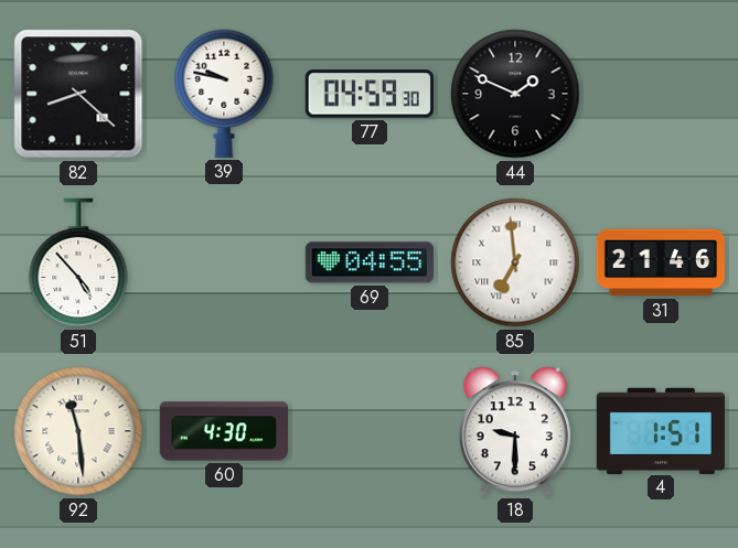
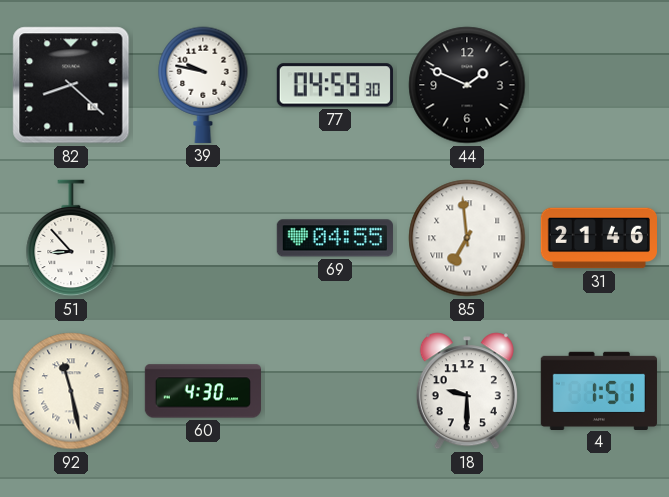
51: 4:53 -> 8:53
92: 11:29 -> 11:28
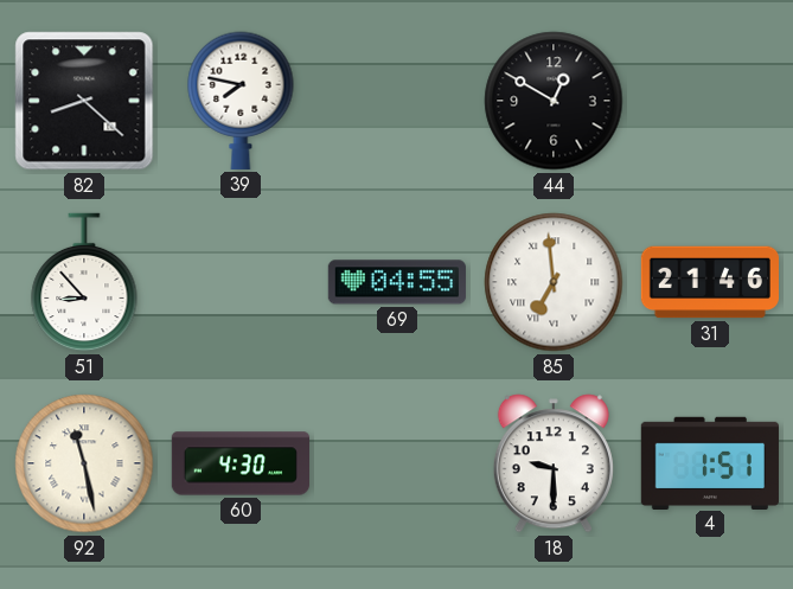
39: 9:47 -> 7:47
77: 04:59 -> none
44: 1:49 -> 12:50
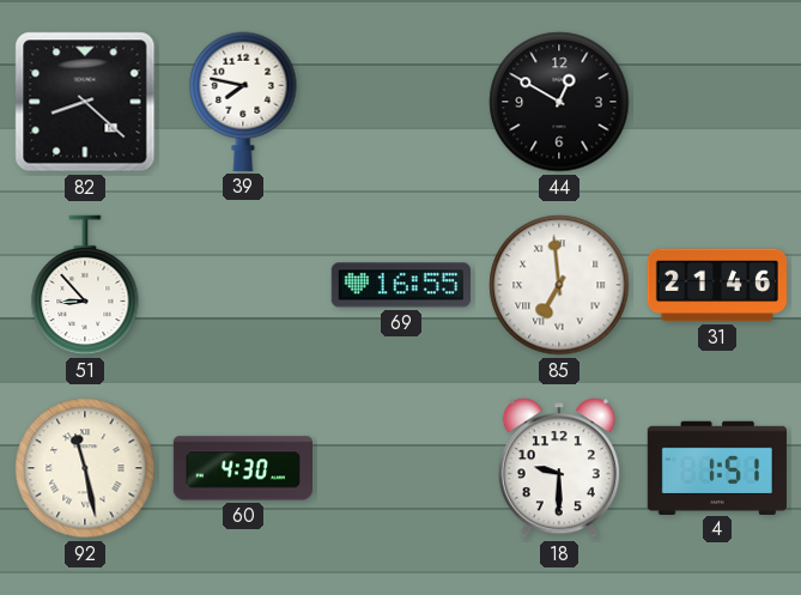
69: 04:55 -> 16:55
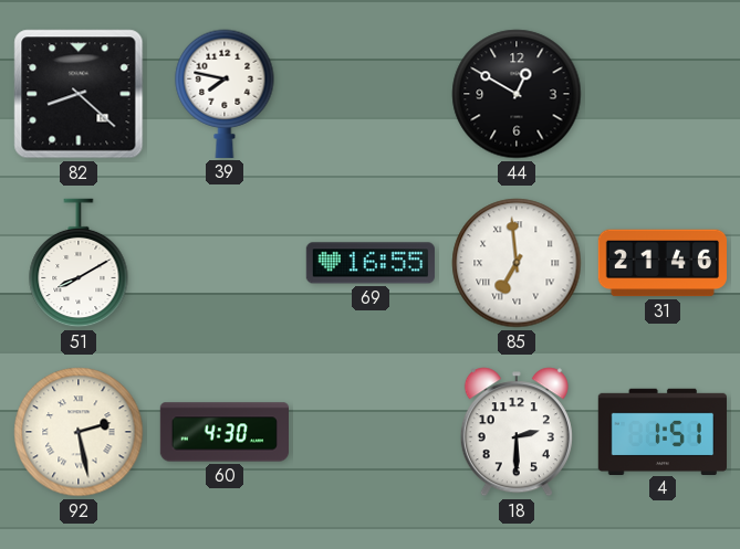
51: 8:53 -> 8:10
92: 11:28 -> 2:28
18: 9:30 -> 2:30
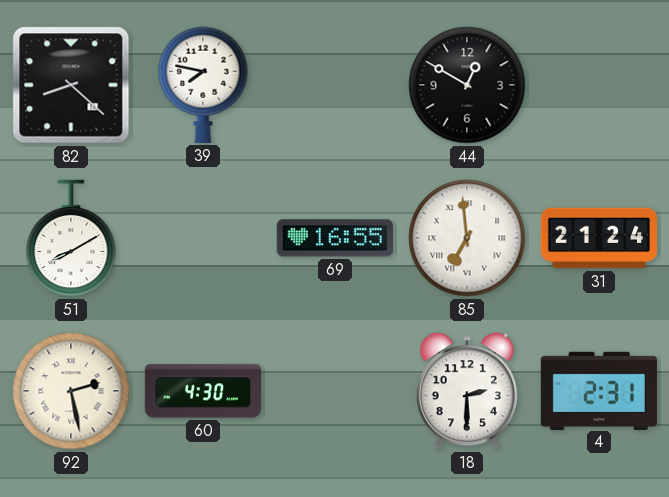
31: 21:46 -> 21:24
4: 1:51 -> 2:31
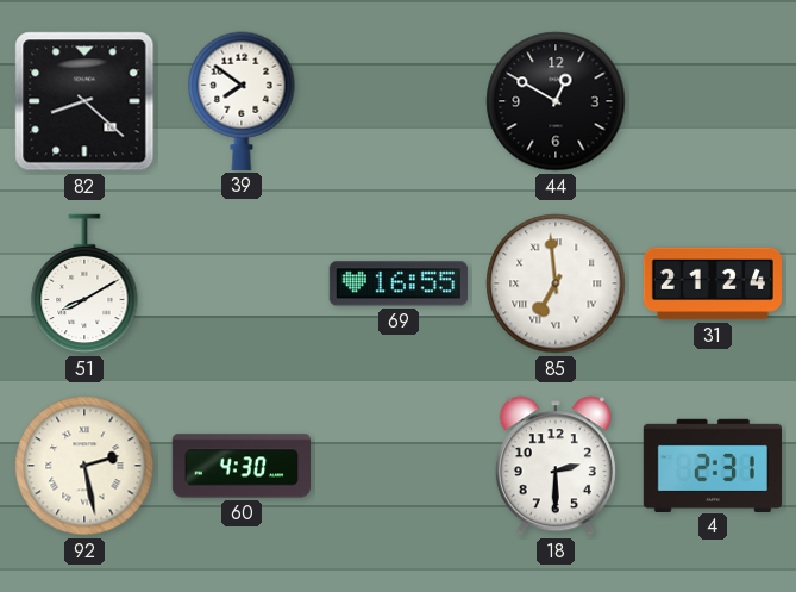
39: 7:47 -> 7:51
